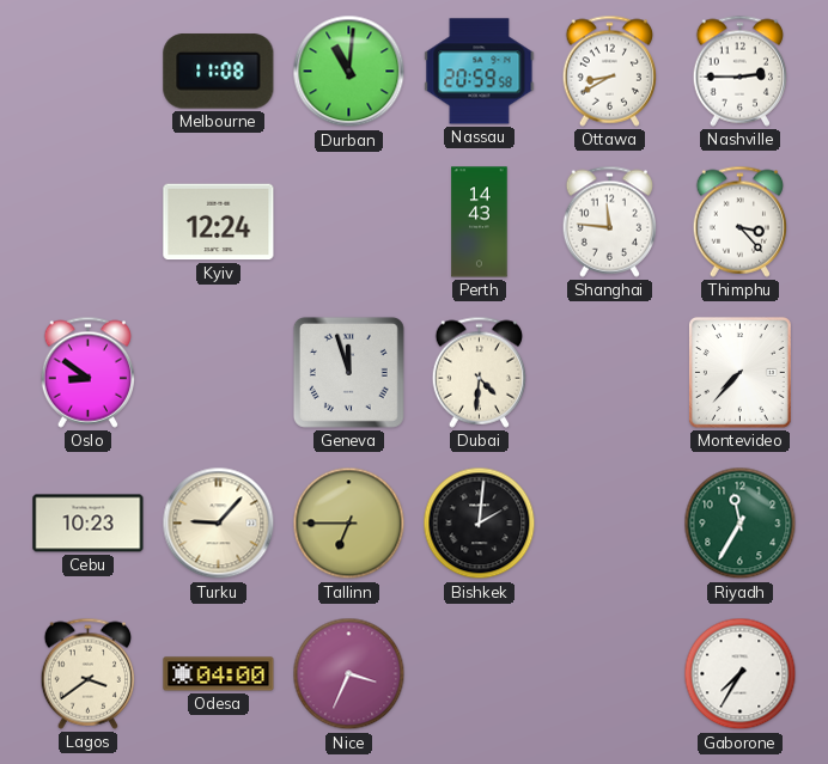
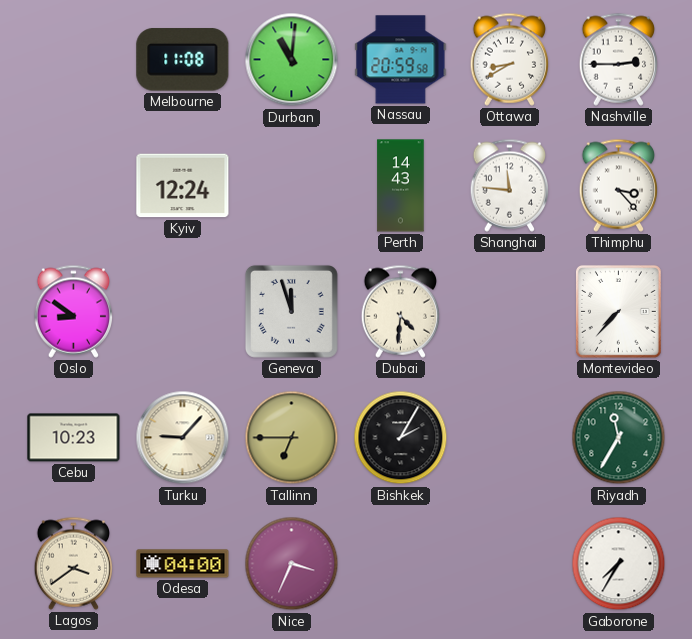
Bishkek: 2:01 -> 2:05
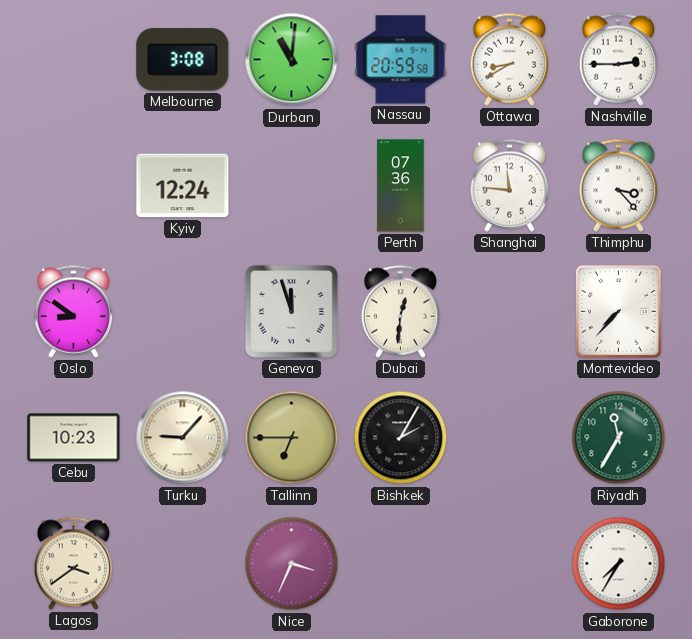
Melbourne: 11:08 -> 3:08
Perth: 14:43 -> 07:36
Dubai: 4:31 -> 12:31
Odesa: 04:00 -> none
